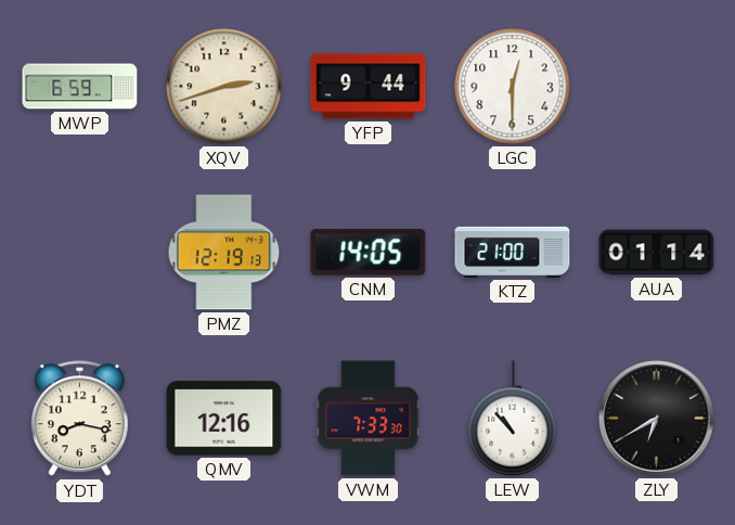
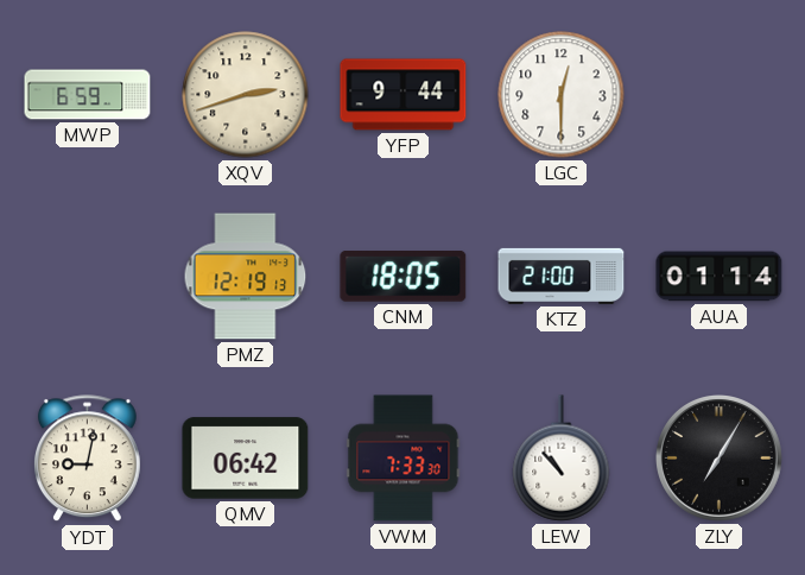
CNM: 14:05 -> 18:05
YDT: 8:17 -> 9:02
QMV: 12:16 -> 06:42
ZLY: 6:40 -> 7:05
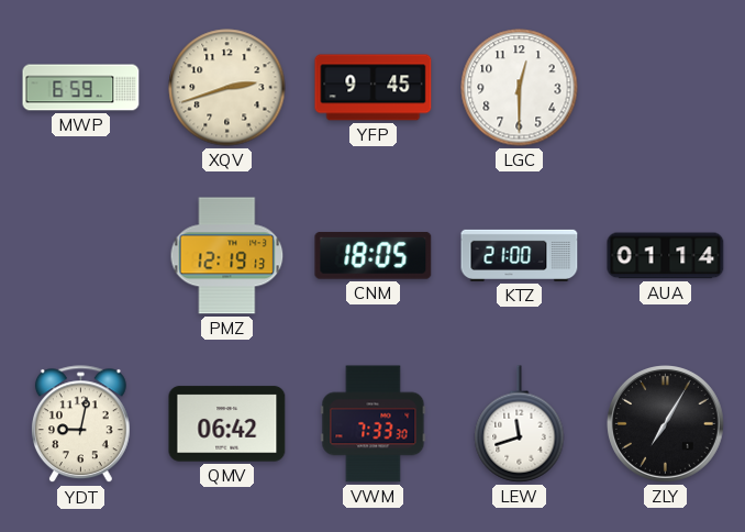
YFP: 9:44 -> 9:45
LEW: 10:53 -> 11:42
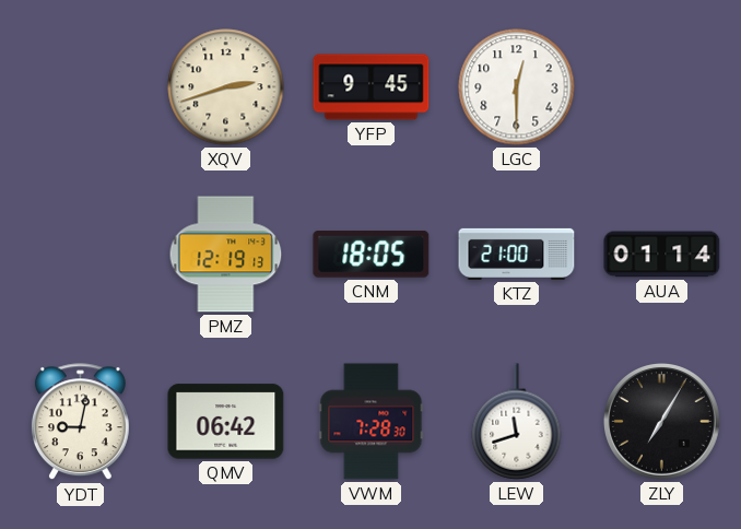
MWP: 6:59 -> none
VWM: 7:33 -> 7:28
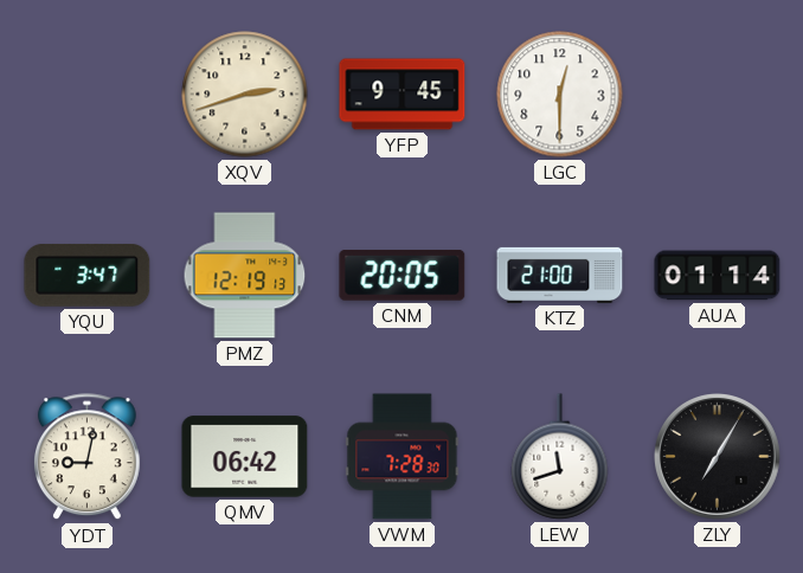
YQU: none -> 3:47
CNM: 18:05 -> 20:05
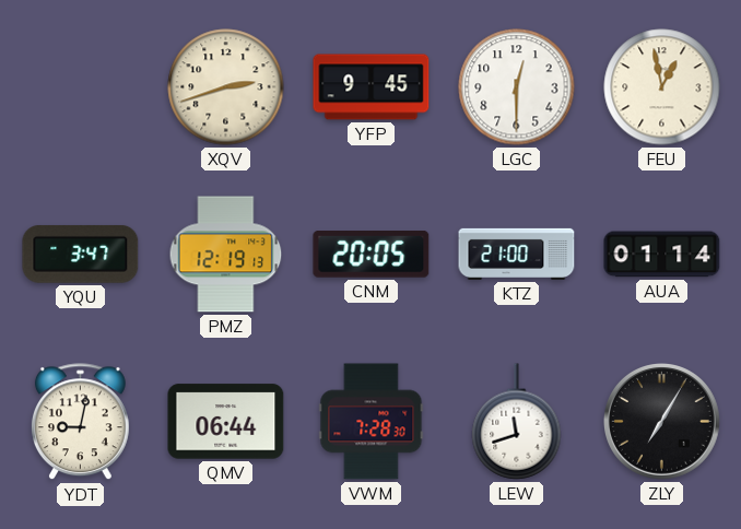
FEU: none -> 12:58
QMV: 06:42 -> 06:44
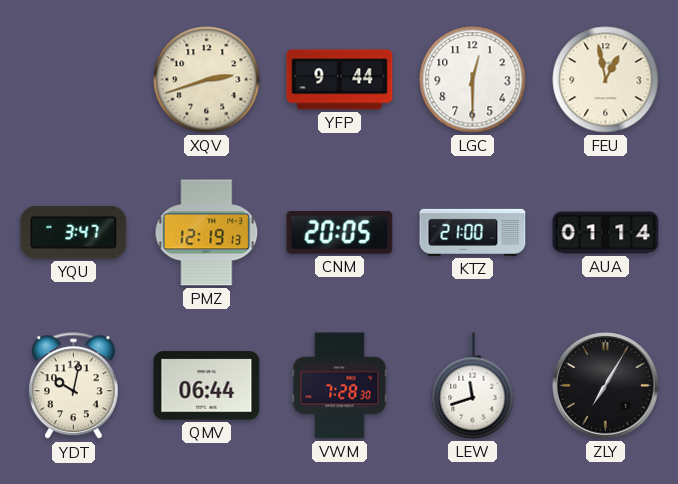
YFP: 9:45 -> 9:44
YDT: 9:02 -> 10:02
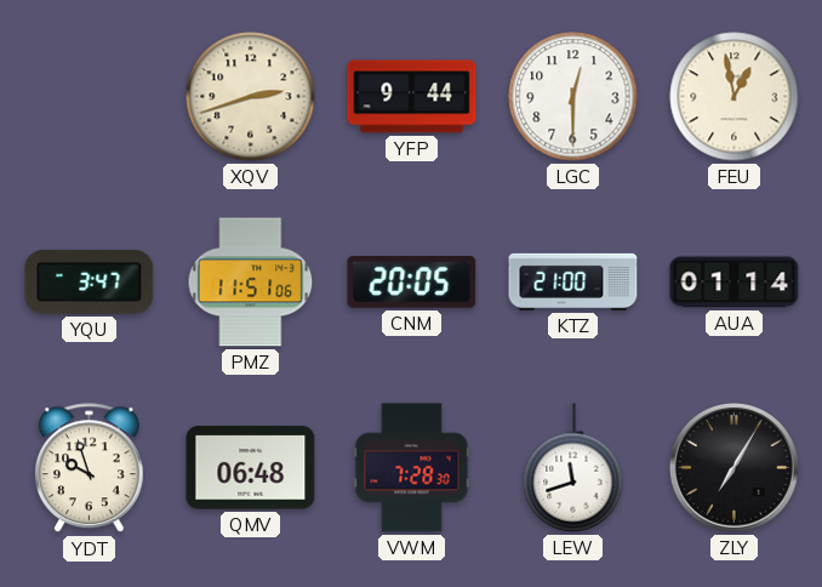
PMZ: 12:19 -> 11:51
YDT: 10:02 -> 9:57
QMV: 06:44 -> 06:48
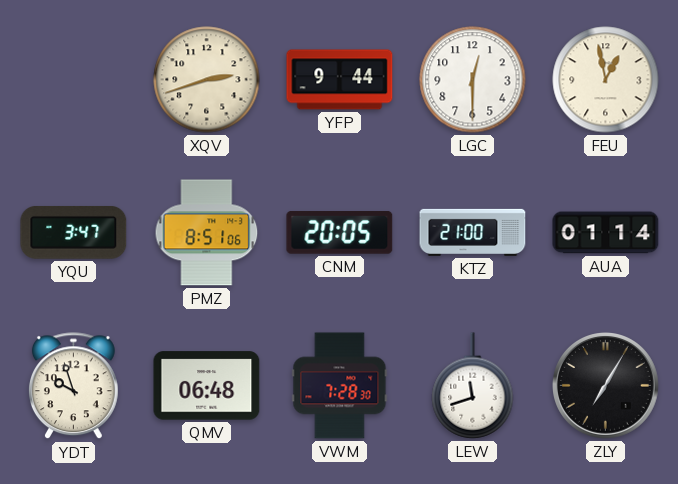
PMZ: 11:51 -> 8:51
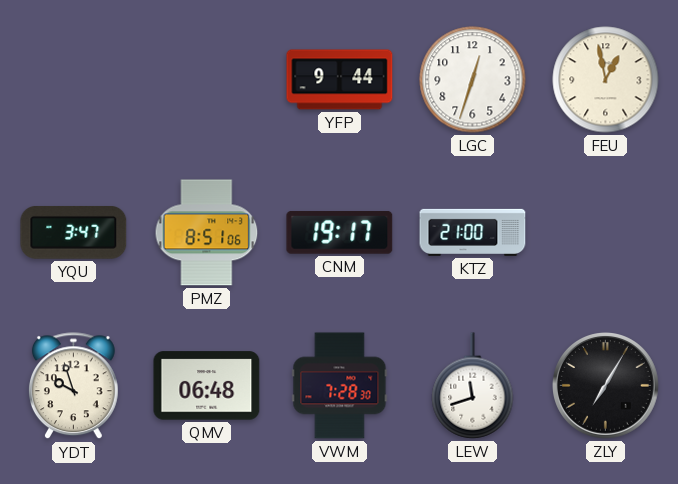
XQV: 2:42 -> none
LGC: 12:30 -> 12:33
CNM: 20:05 -> 19:17
AUA: 01:14 -> none
